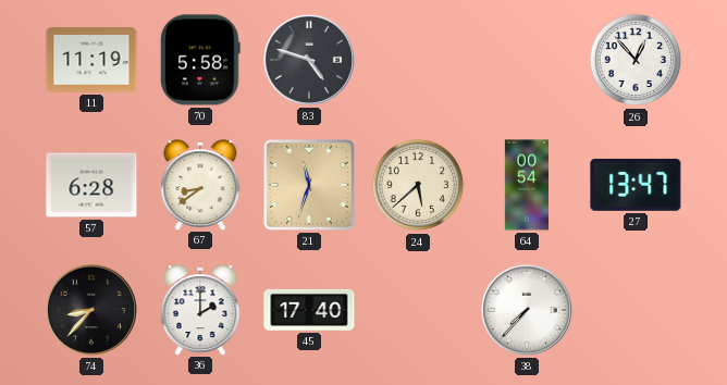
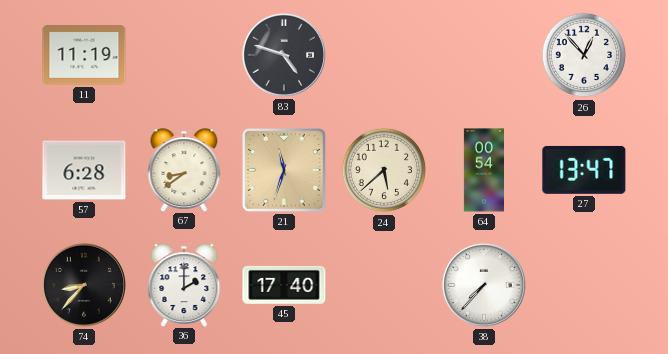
70: 5:58 -> none
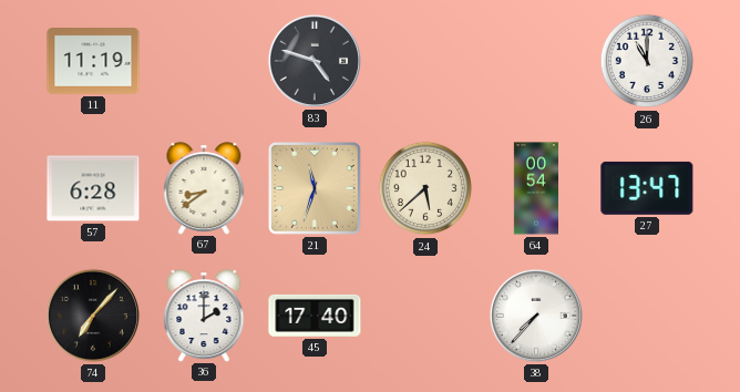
26: 12:53 -> 11:00
74: 8:37 -> 7:07
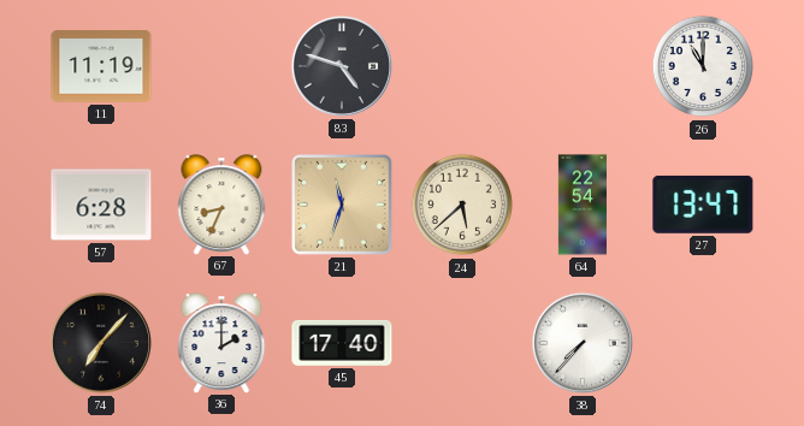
67: 8:39 -> 8:34
64: 00:54 -> 22:54
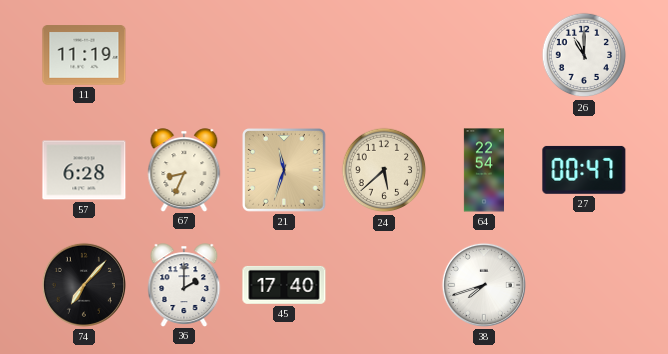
83: 4:48 -> none
27: 13:47 -> 00:47
38: 7:37 -> 7:42
